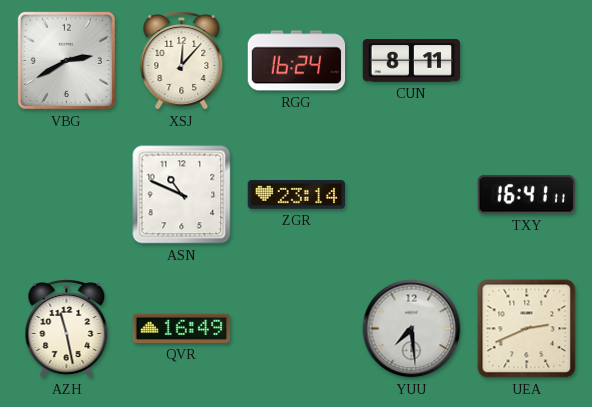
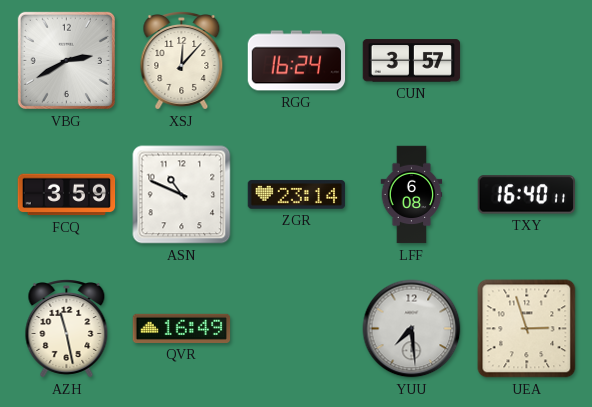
CUN: 8:11 -> 3:57
FCQ: none -> 3:59
LFF: none -> 6:08
TXY: 16:41 -> 16:40
UEA: 2:41 -> 2:57
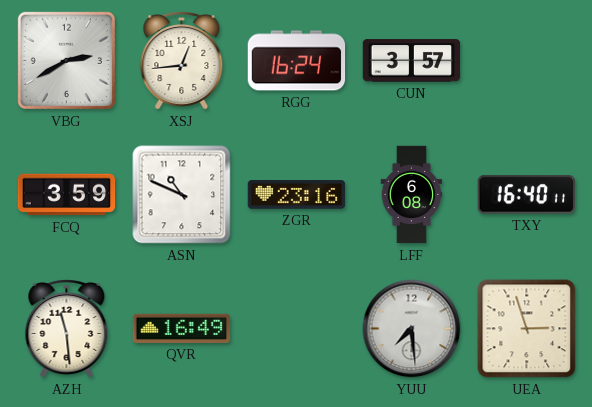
XSJ: 12:07 -> 12:44
ZGR: 23:14 -> 23:16
AZH: 11:28 -> 11:29
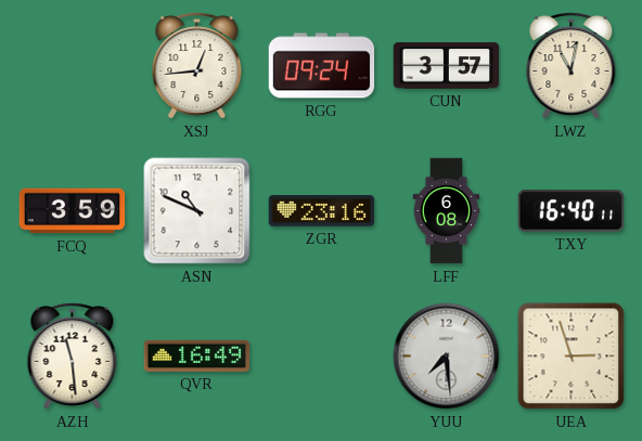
VBG: 2:40 -> none
RGG: 16:24 -> 09:24
LWZ: none -> 11:02
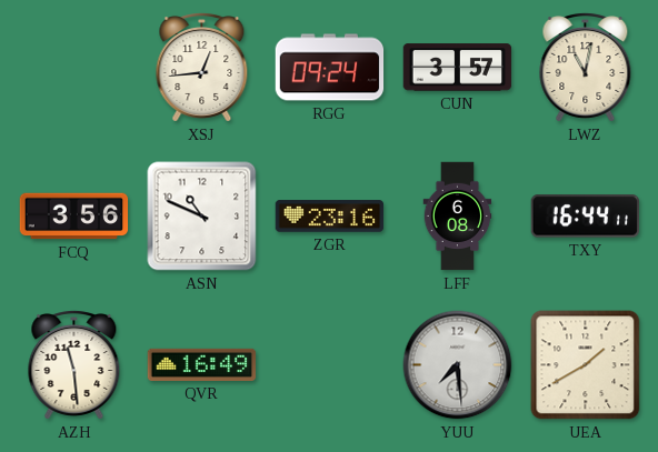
FCQ: 3:59 -> 3:56
TXY: 16:40 -> 16:44
UEA: 2:57 -> 1:40
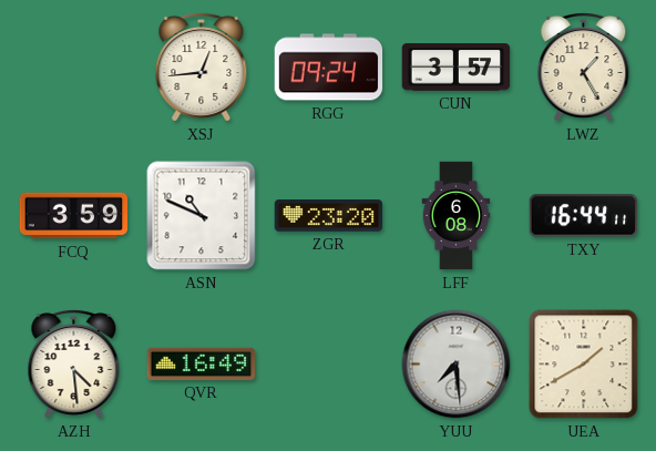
LWZ: 11:02 -> 1:25
FCQ: 3:56 -> 3:59
ZGR: 23:16 -> 23:20
AZH: 11:29 -> 4:29
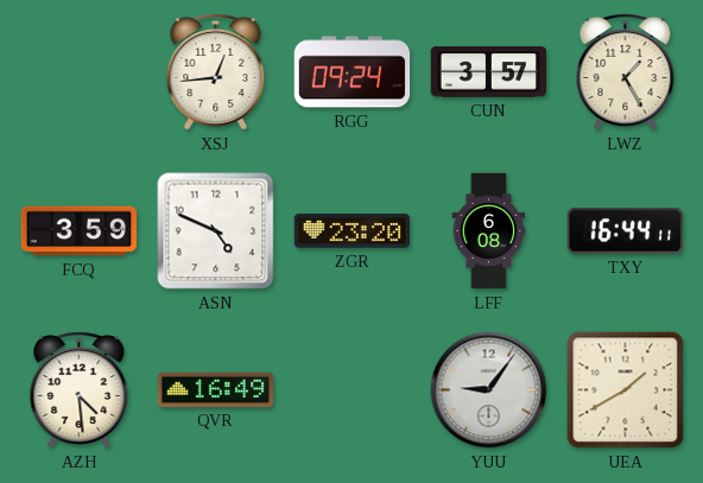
ASN: 10:49 -> 4:49
YUU: 7:29 -> 9:06
